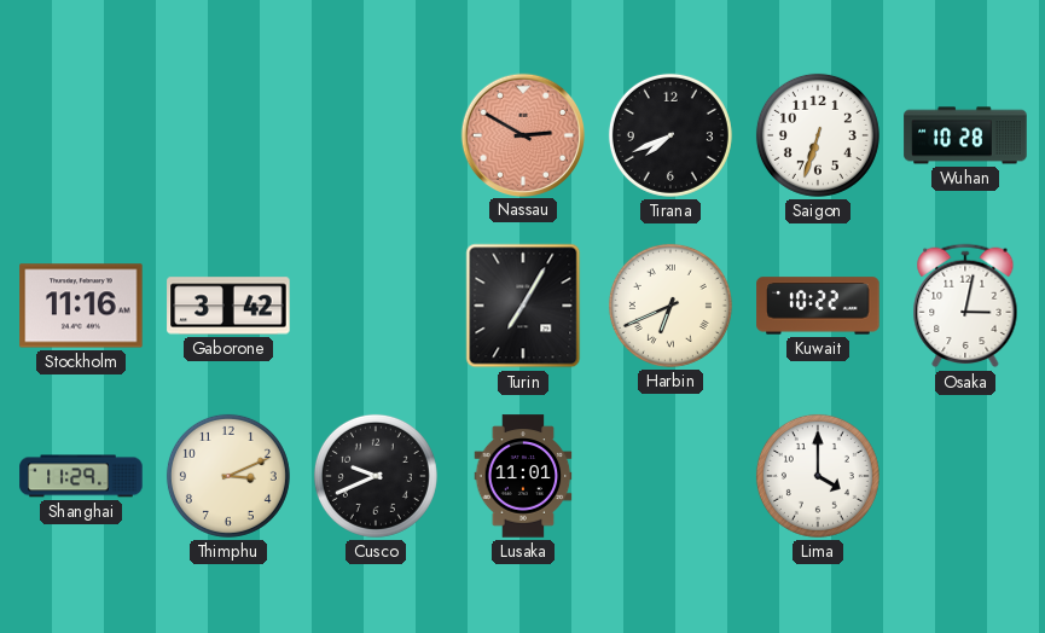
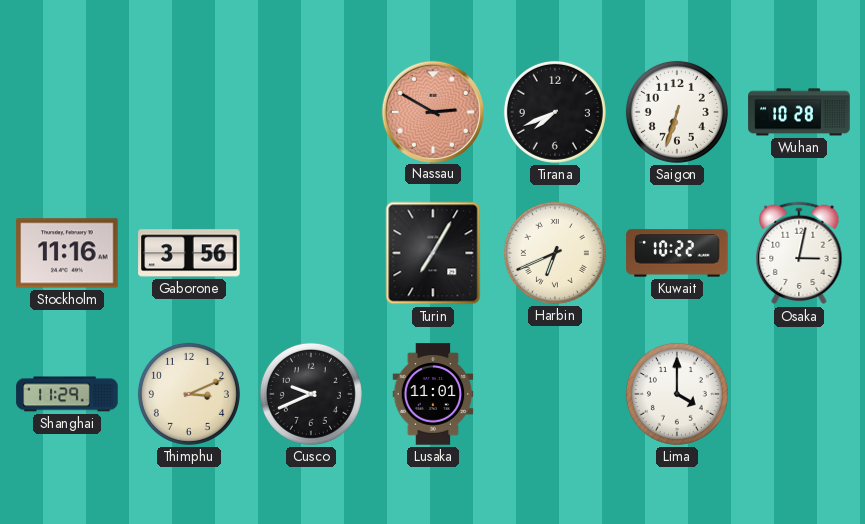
Gaborone: 3:42 -> 3:56
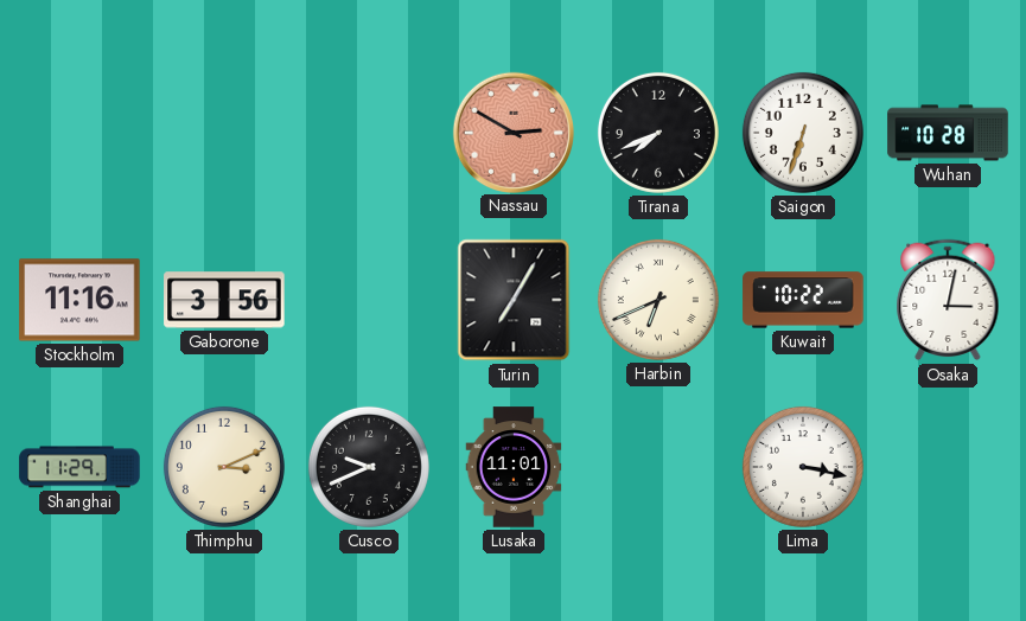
Lima: 4:00 -> 3:17
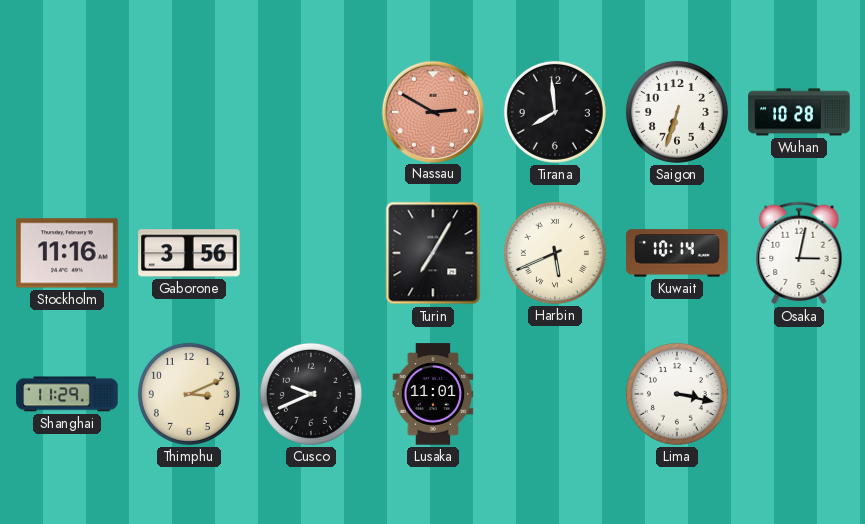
Tirana: 7:41 -> 7:59
Harbin: 6:41 -> 5:41
Kuwait: 10:22 -> 10:14
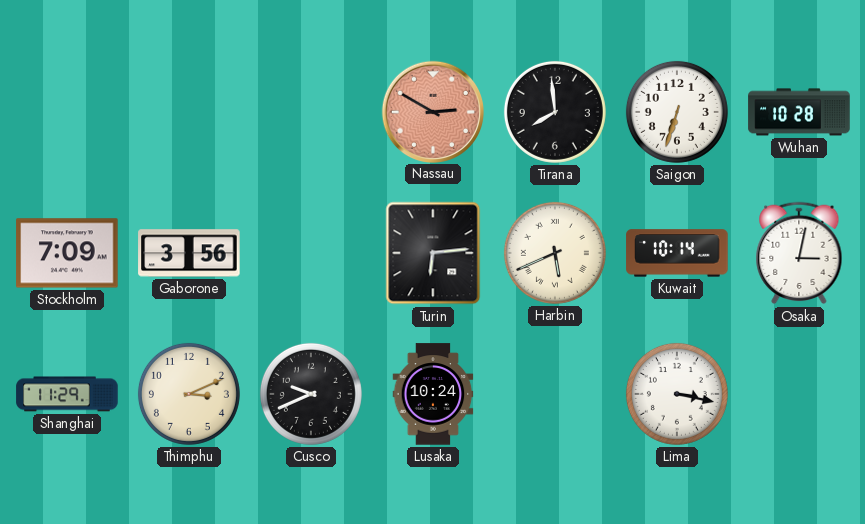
Stockholm: 11:16 -> 7:09
Turin: 7:05 -> 6:14
Lusaka: 11:01 -> 10:24
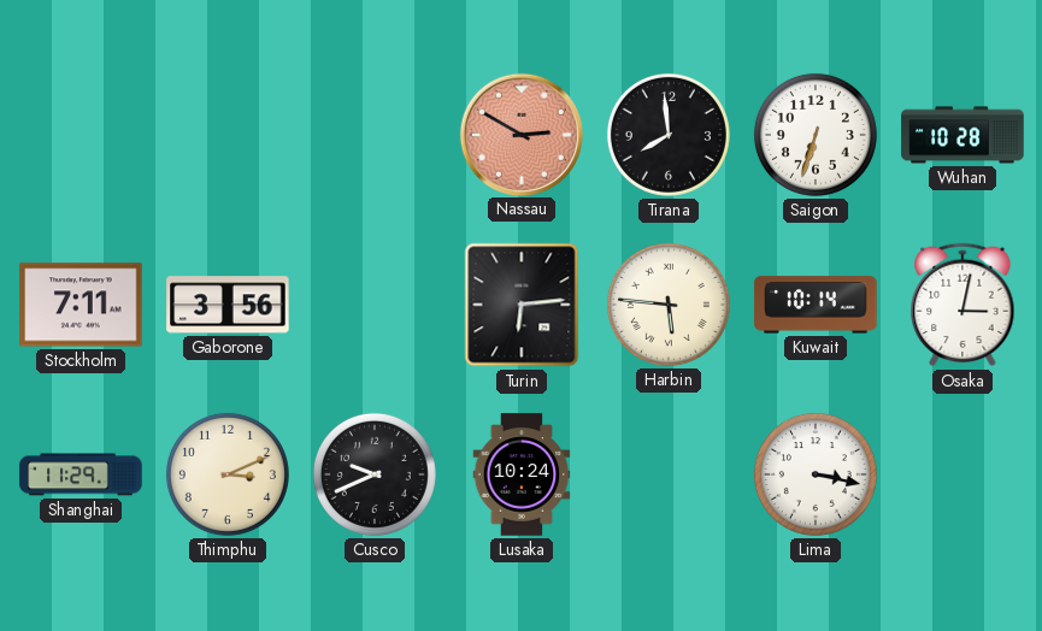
Stockholm: 7:09 -> 7:11
Harbin: 5:41 -> 5:46
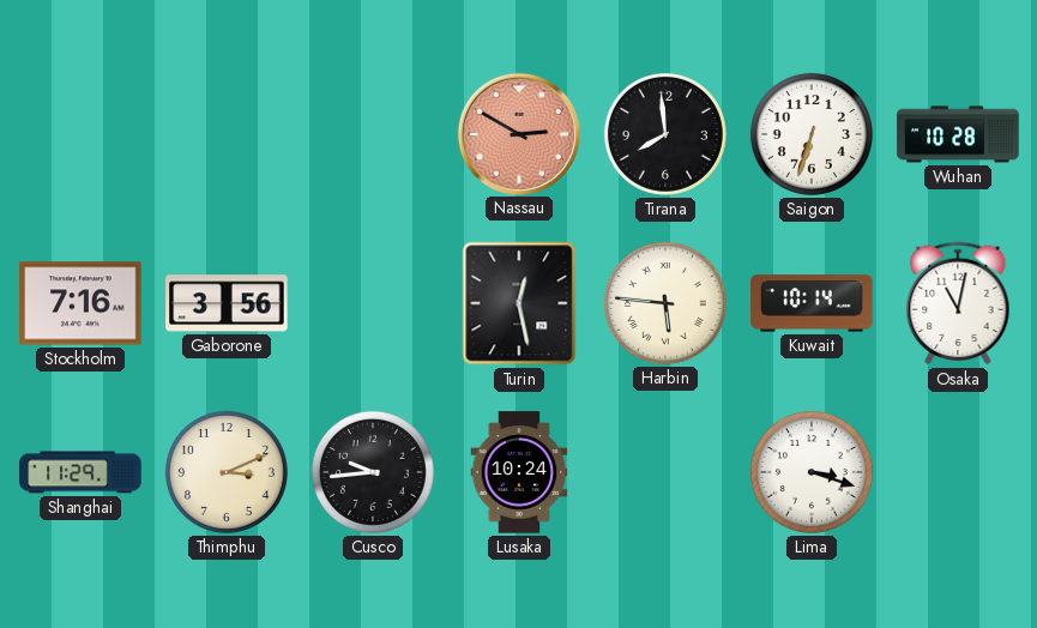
Stockholm: 7:11 -> 7:16
Turin: 6:14 -> 12:28
Osaka: 3:02 -> 11:02
Cusco: 9:41 -> 9:44
Lima: 3:17 -> 3:18
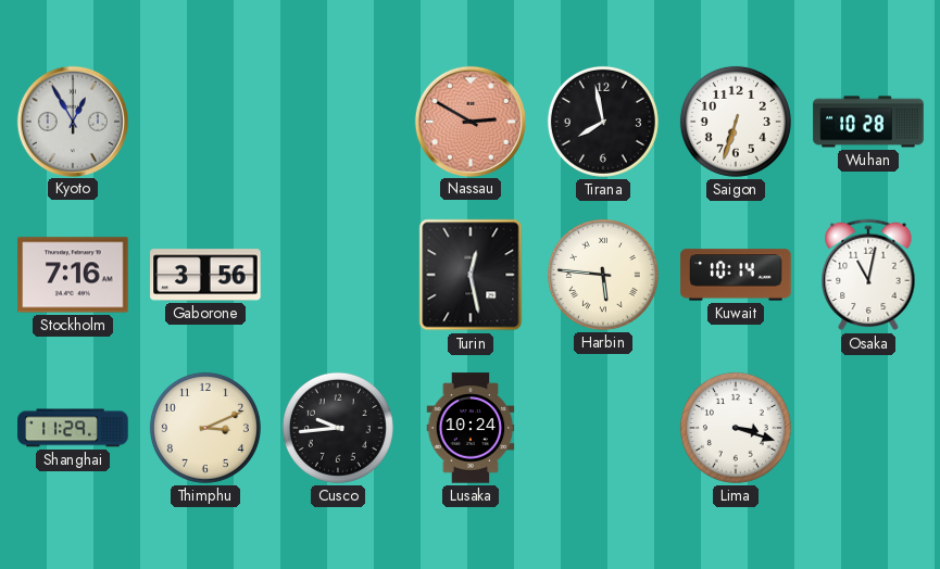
Kyoto: none -> 12:55
Tirana: 7:59 -> 7:58
